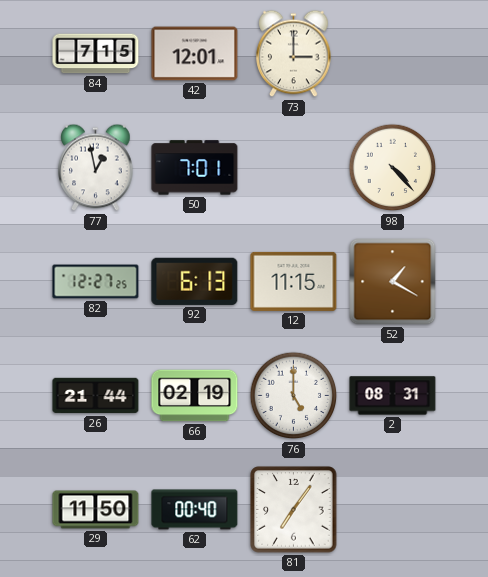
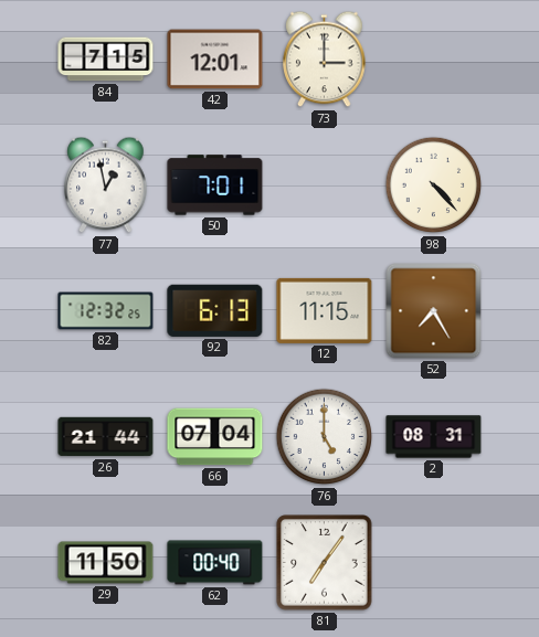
82: 12:27 -> 12:32
52: 1:20 -> 7:25
66: 02:19 -> 07:04
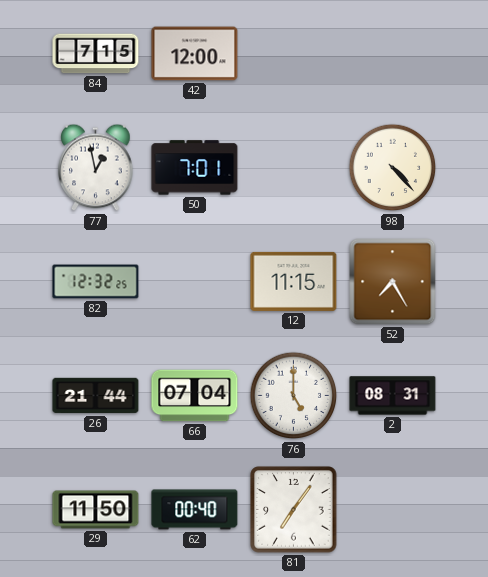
42: 12:01 -> 12:00
73: 3:00 -> none
92: 6:13 -> none
